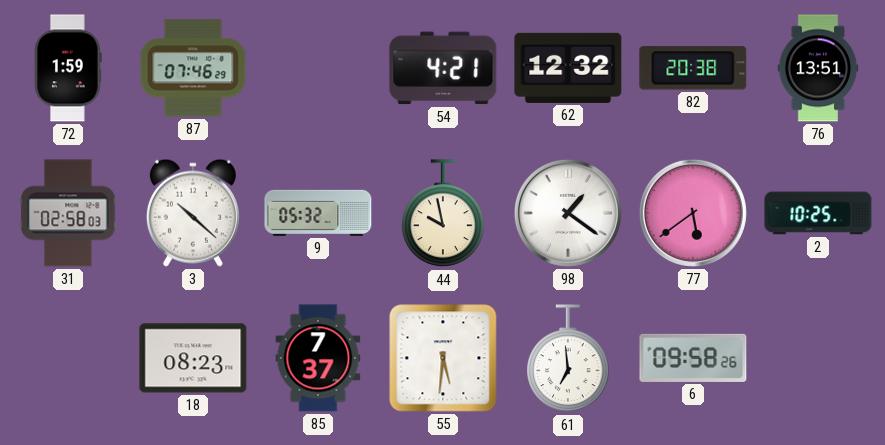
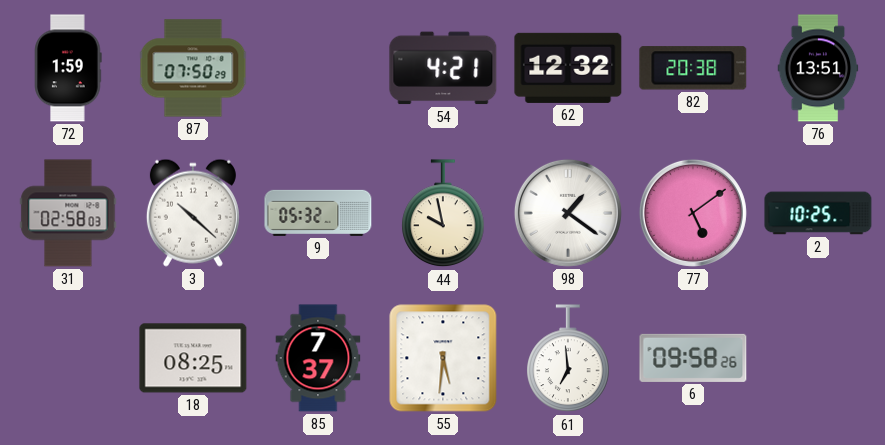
87: 07:46 -> 07:50
77: 5:39 -> 5:09
18: 08:23 -> 08:25
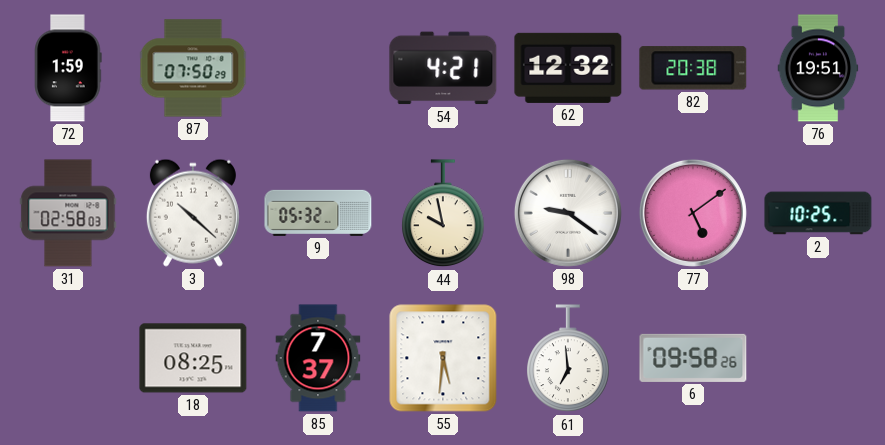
76: 13:51 -> 19:51
98: 1:21 -> 9:21
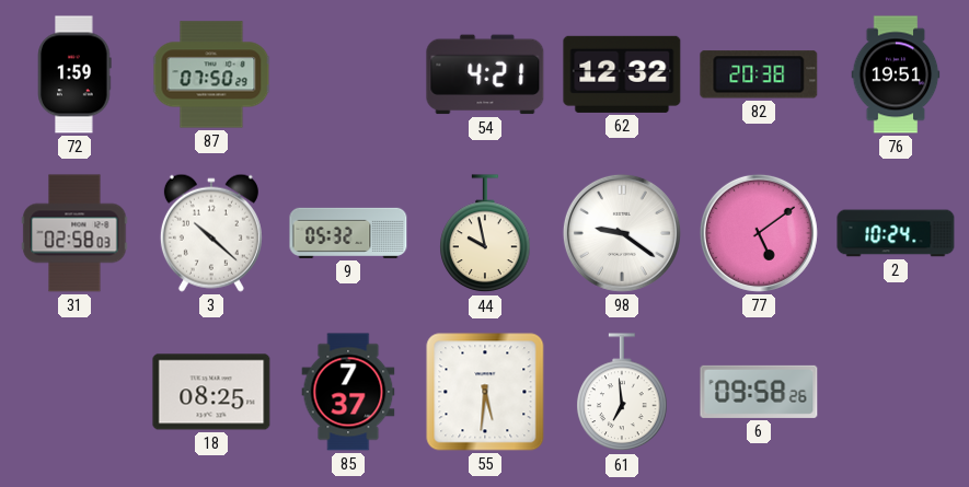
2: 10:25 -> 10:24
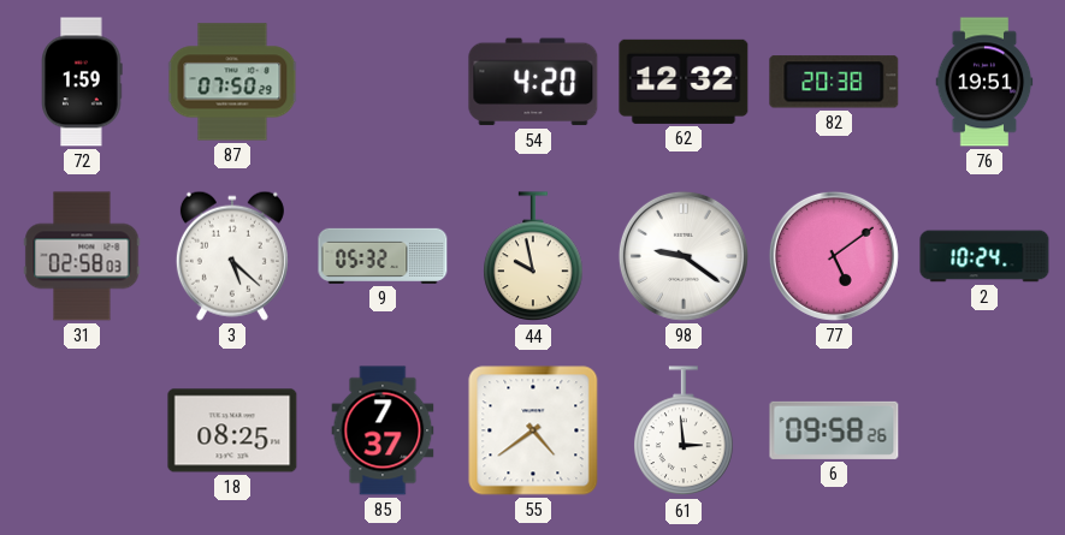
54: 4:21 -> 4:20
3: 10:22 -> 5:22
55: 5:31 -> 4:39
61: 6:59 -> 2:59
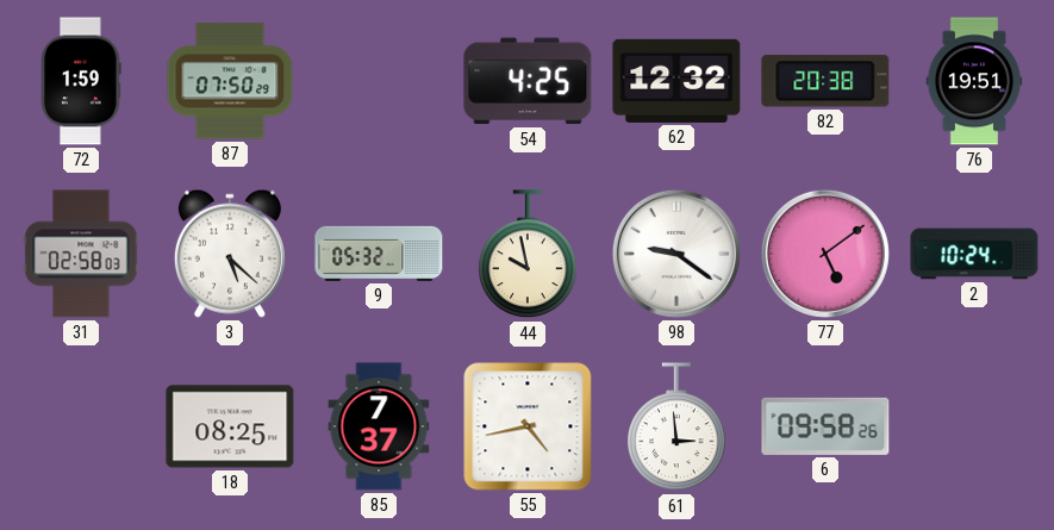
54: 4:20 -> 4:25
55: 4:39 -> 4:43
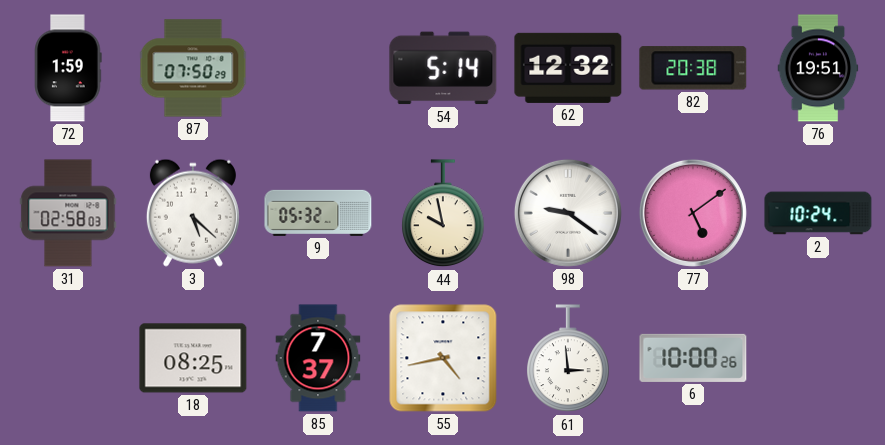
54: 4:25 -> 5:14
6: 09:58 -> 10:00
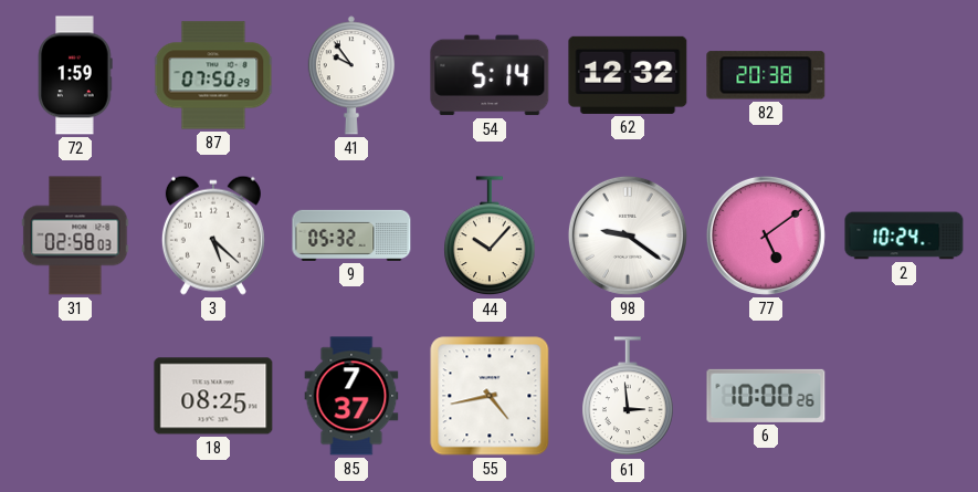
41: none -> 9:54
76: 19:51 -> none
44: 9:58 -> 10:07
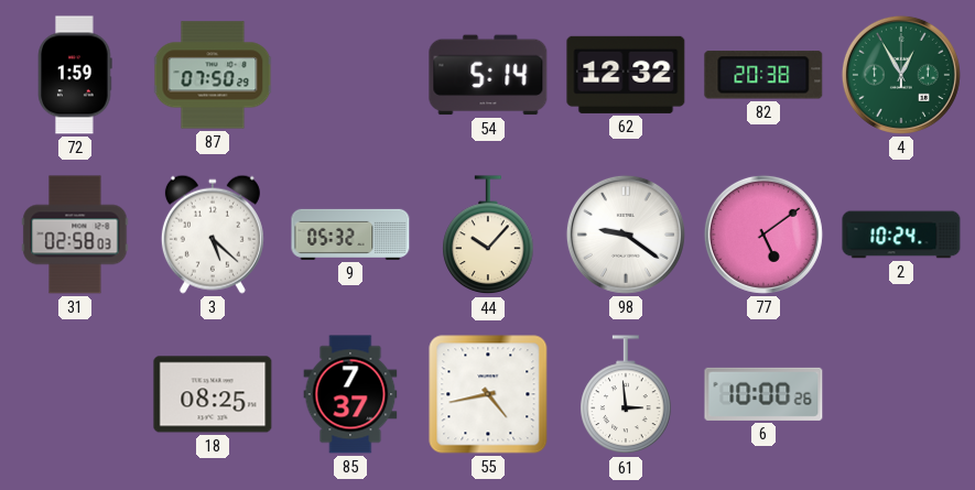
41: 9:54 -> none
4: none -> 12:55
